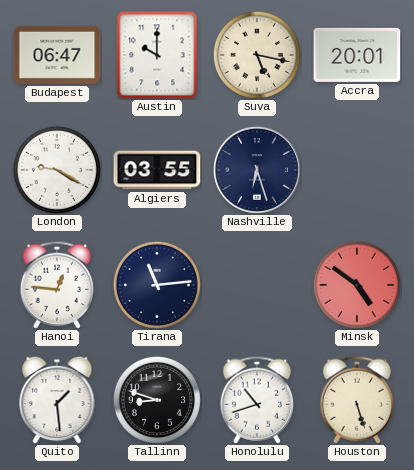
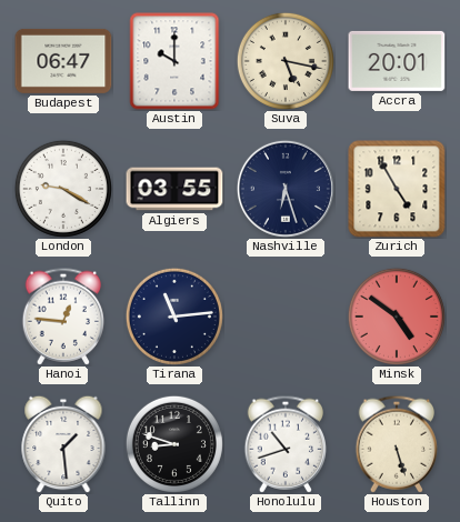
Zurich: none -> 4:55
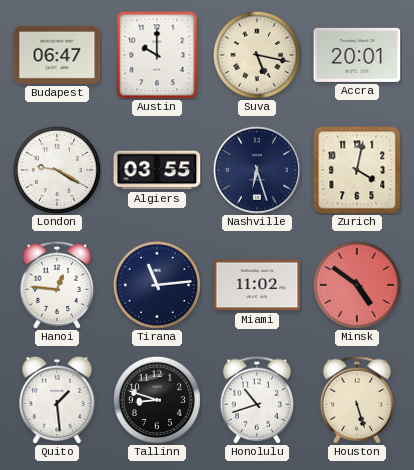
Zurich: 4:55 -> 4:02
Miami: none -> 11:02
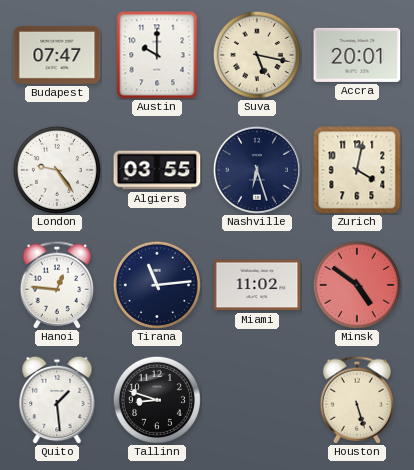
Budapest: 06:47 -> 07:47
London: 9:20 -> 9:24
Honolulu: 10:42 -> none
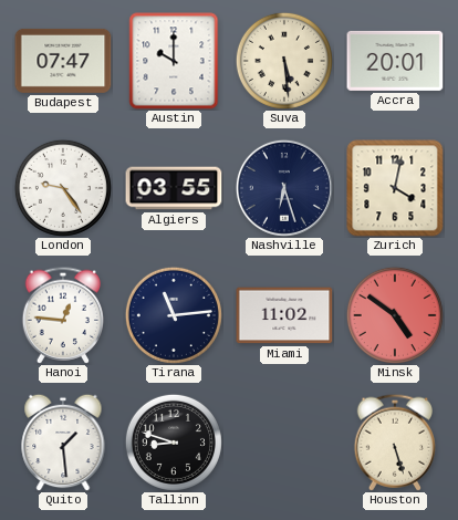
Suva: 5:17 -> 5:29
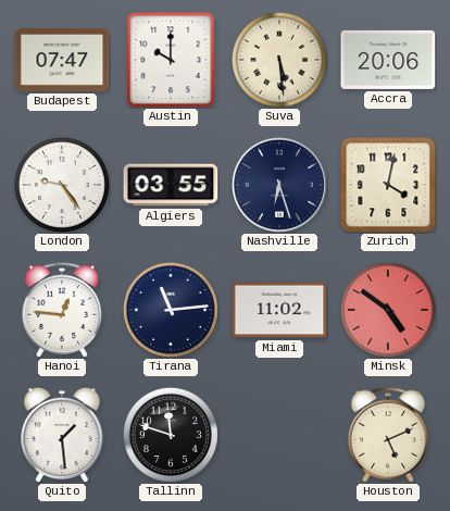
Accra: 20:01 -> 20:06
Tallinn: 8:48 -> 11:48
Houston: 5:27 -> 5:11
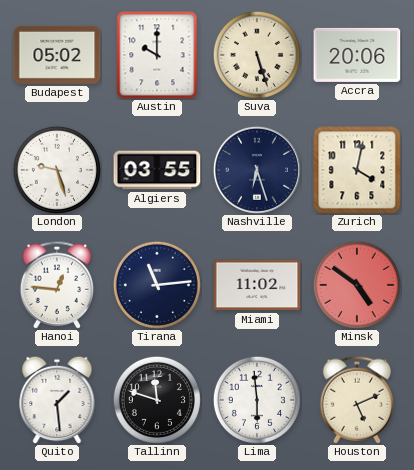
Budapest: 07:47 -> 05:02
Suva: 5:29 -> 5:27
London: 9:24 -> 9:27
Lima: none -> 5:59
